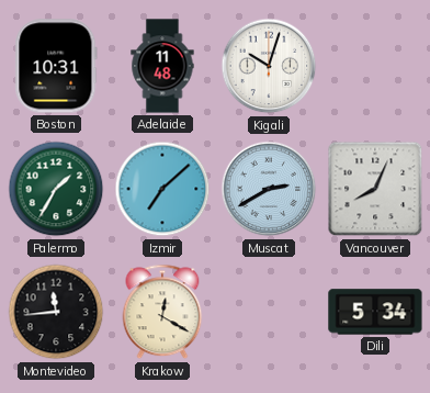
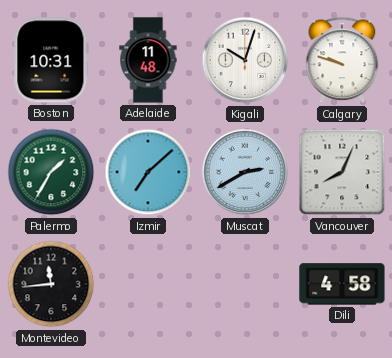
Calgary: none -> 9:48
Krakow: 12:20 -> none
Dili: 5:34 -> 4:58
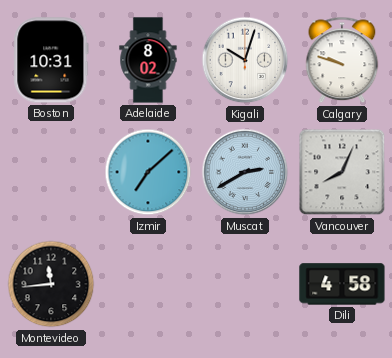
Adelaide: 11:48 -> 8:02
Palermo: 1:35 -> none
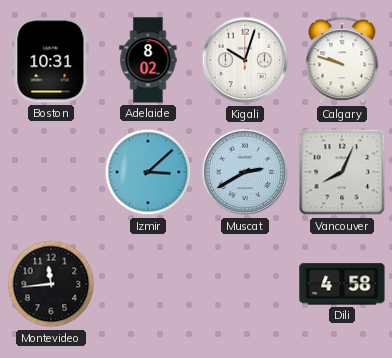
Izmir: 7:08 -> 3:08
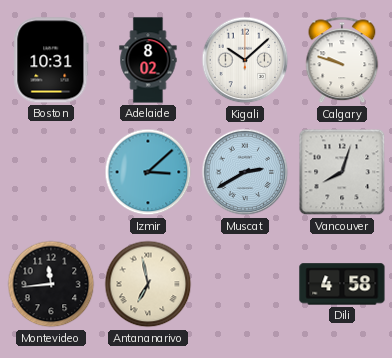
Kigali: 10:03 -> 10:08
Vancouver: 8:04 -> 8:03
Antananarivo: none -> 6:58
